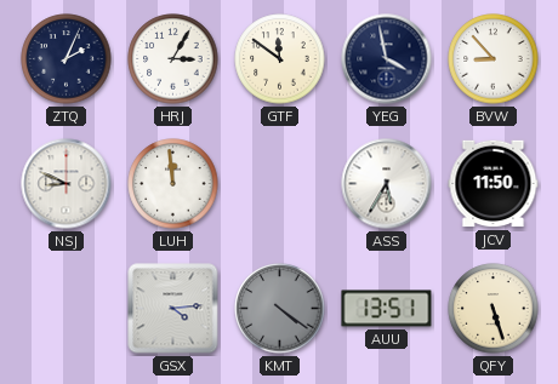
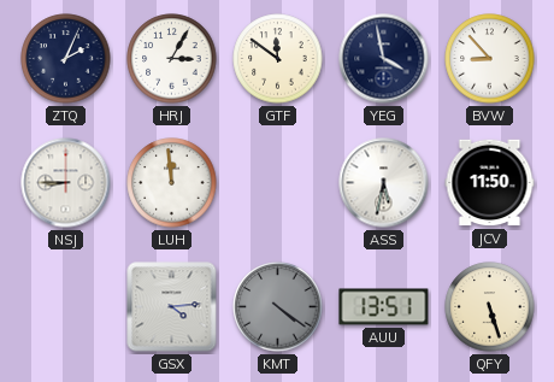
NSJ: 8:49 -> 8:45
ASS: 5:35 -> 5:32
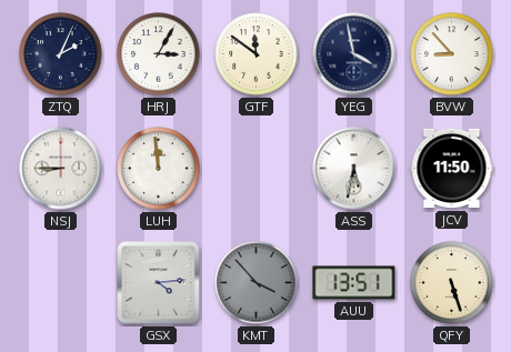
KMT: 4:21 -> 3:53
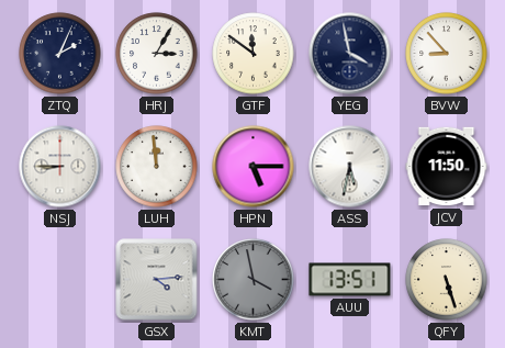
HPN: none -> 5:15
KMT: 3:53 -> 3:58
